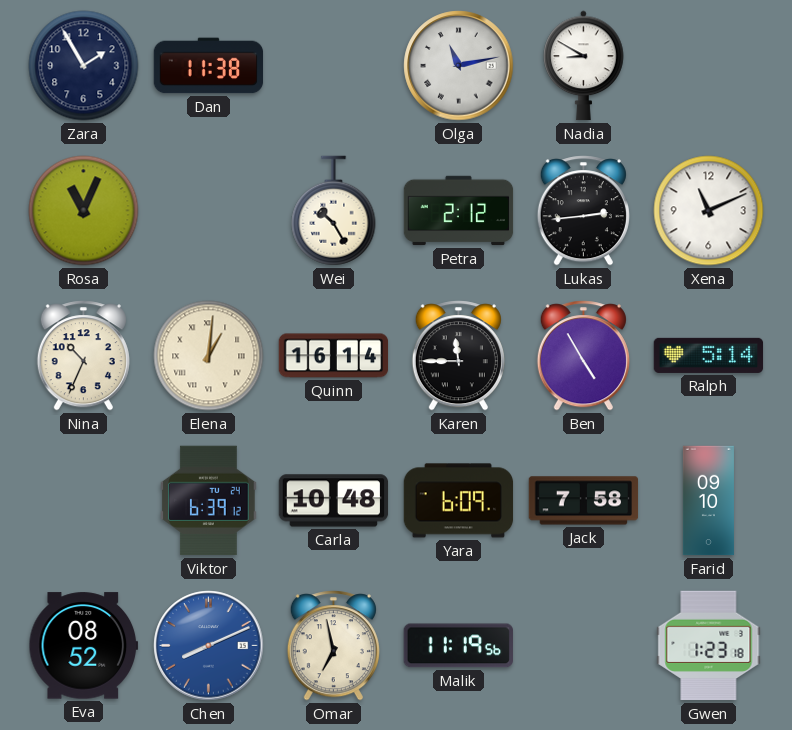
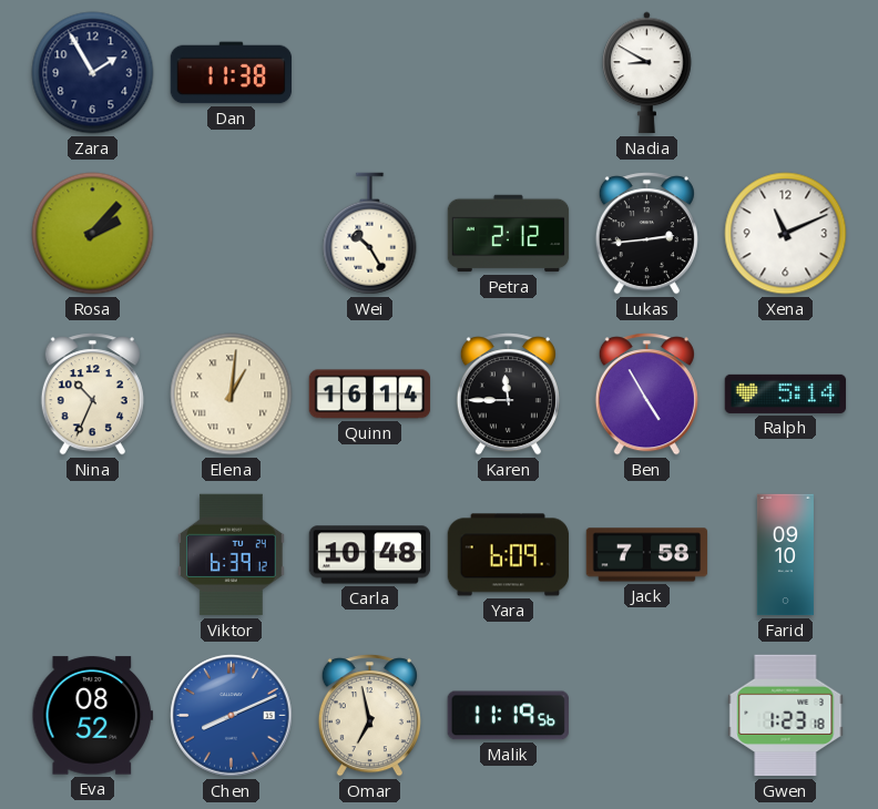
Olga: 11:13 -> none
Rosa: 11:04 -> 2:07
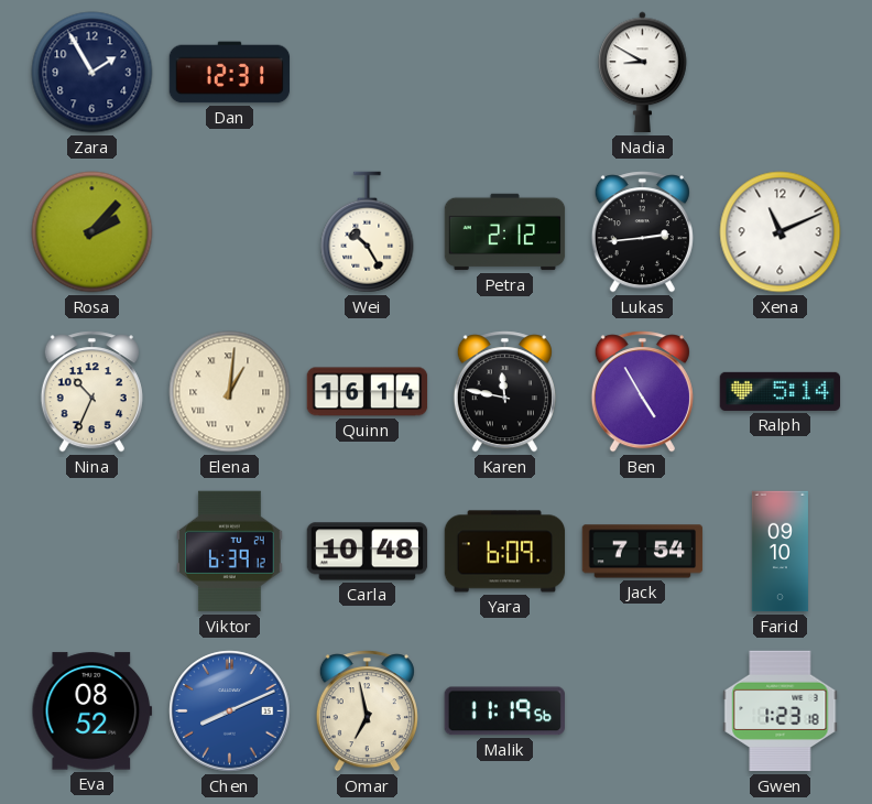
Dan: 11:38 -> 12:31
Karen: 11:45 -> 11:47
Jack: 7:58 -> 7:54
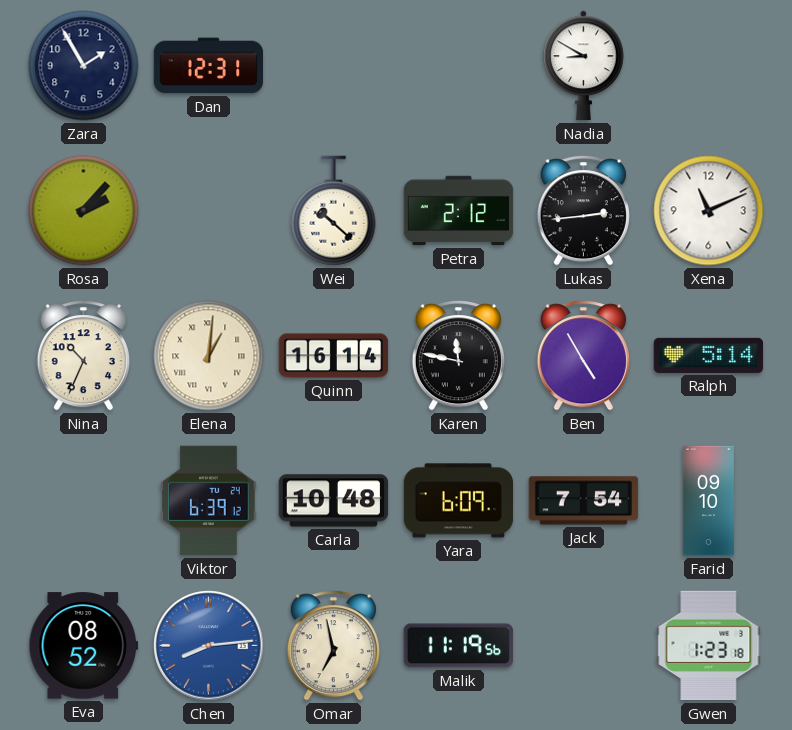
Wei: 10:25 -> 10:22
Chen: 8:11 -> 8:14
